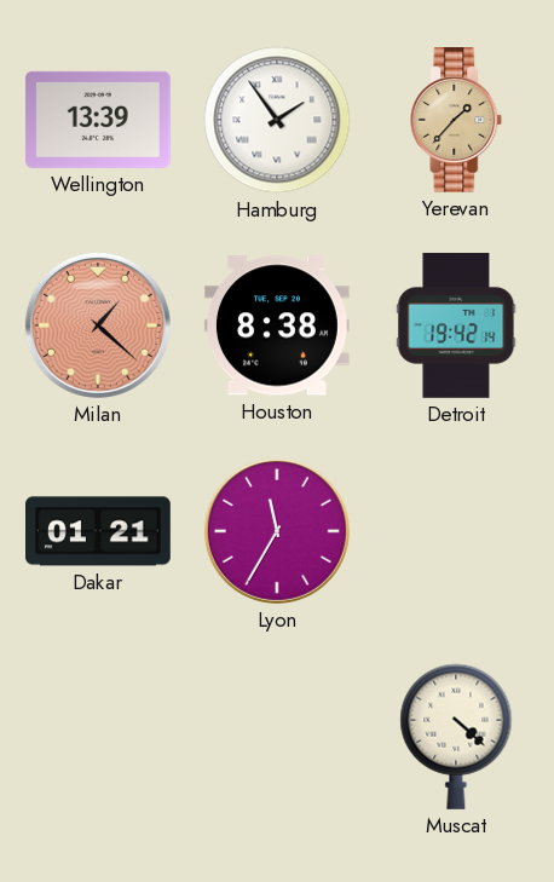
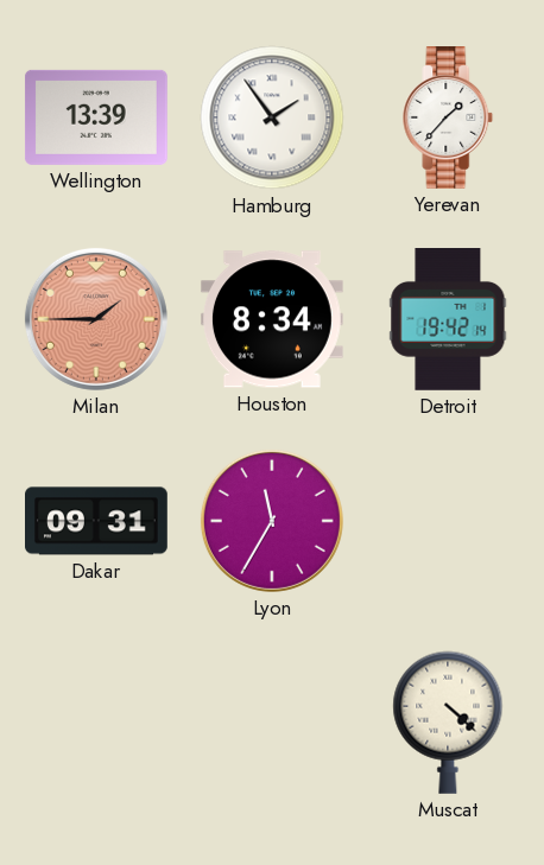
Yerevan dial: champagne -> white
Milan: 1:22 -> 1:45
Houston: 8:38 -> 8:34
Dakar: 01:21 -> 09:31
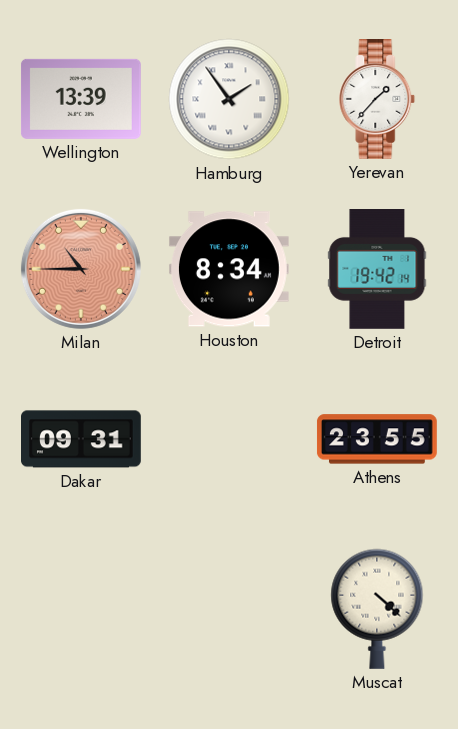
Milan: 1:45 -> 10:45
Lyon: 11:35 -> none
Athens: none -> 23:55
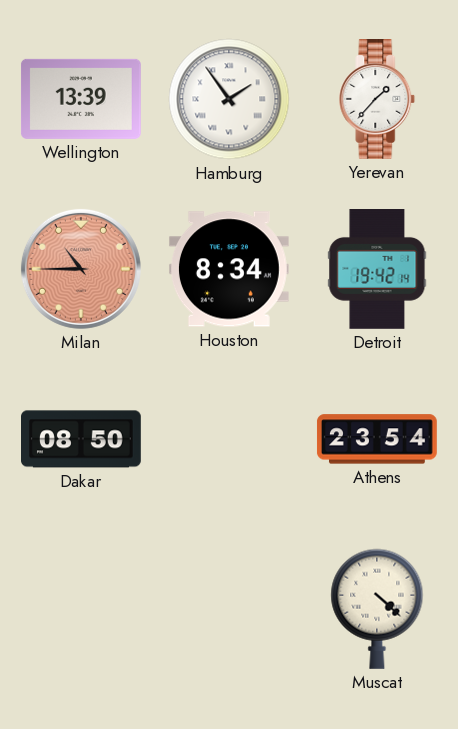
Dakar: 09:31 -> 08:50
Athens: 23:55 -> 23:54
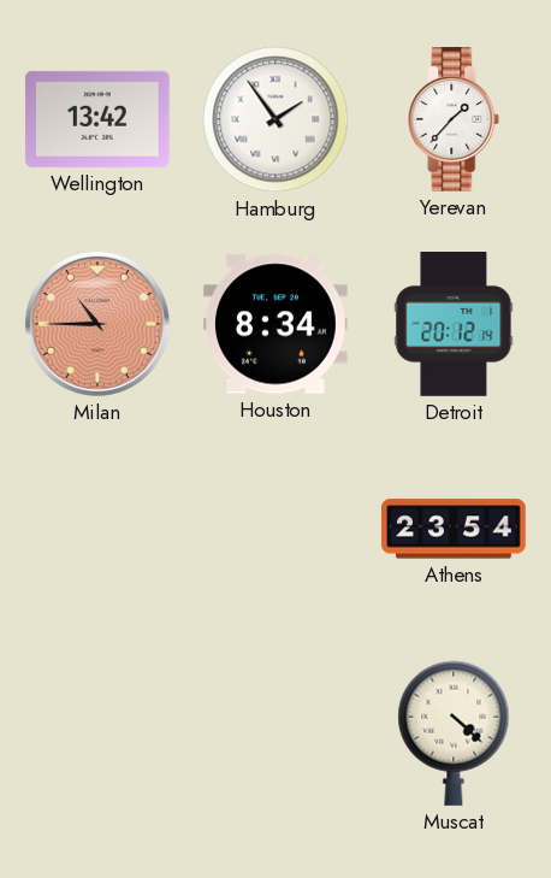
Wellington: 13:39 -> 13:42
Detroit: 19:42 -> 20:12
Dakar: 08:50 -> none
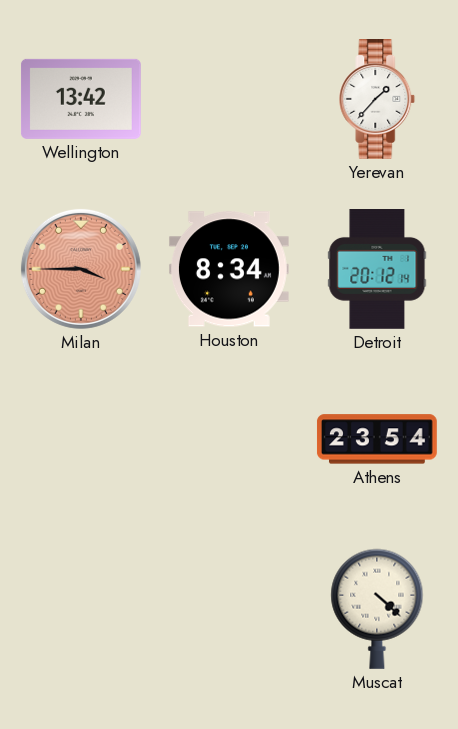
Hamburg: 1:54 -> none
Milan: 10:45 -> 3:45
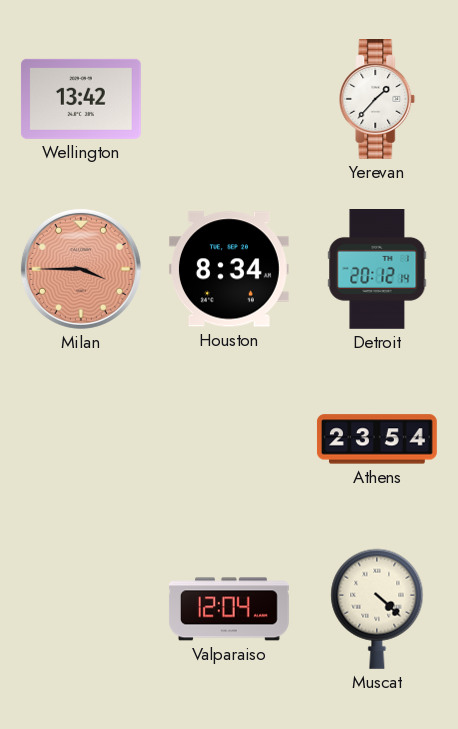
Valparaiso: none -> 12:04
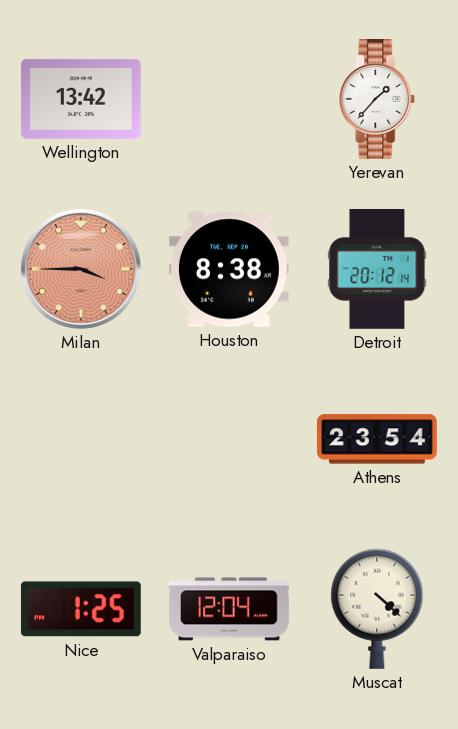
Houston: 8:34 -> 8:38
Nice: none -> 1:25
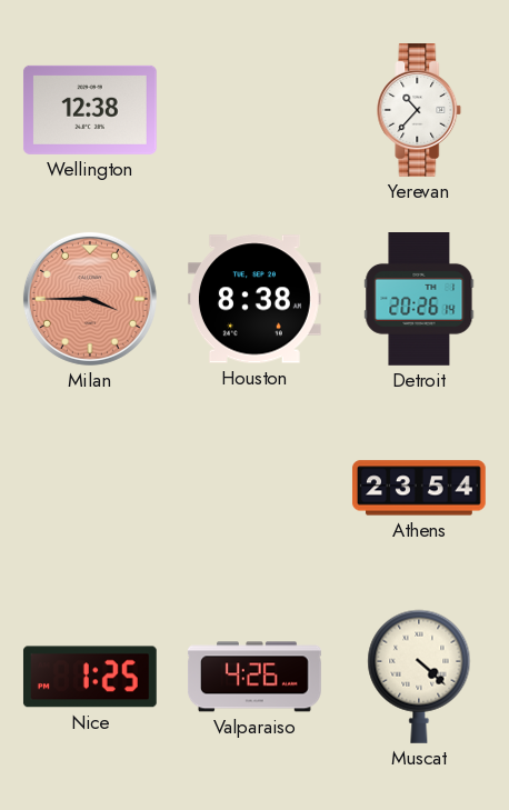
Wellington: 13:42 -> 12:38
Yerevan: 1:37 -> 10:37
Detroit: 20:12 -> 20:26
Valparaiso: 12:04 -> 4:26
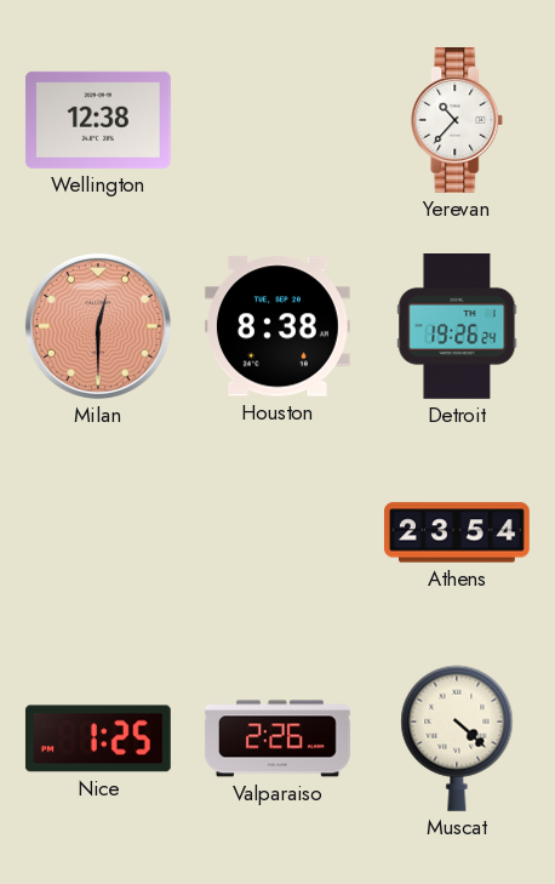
Milan: 3:45 -> 12:30
Detroit: 20:26 -> 19:26
Valparaiso: 4:26 -> 2:26
